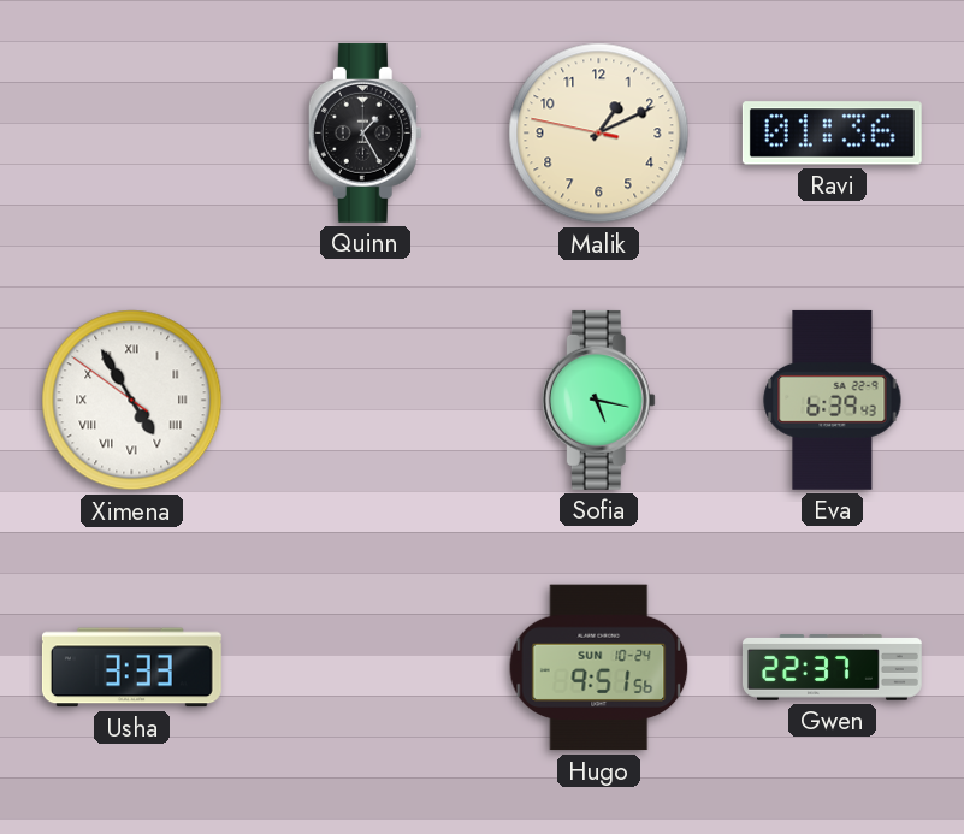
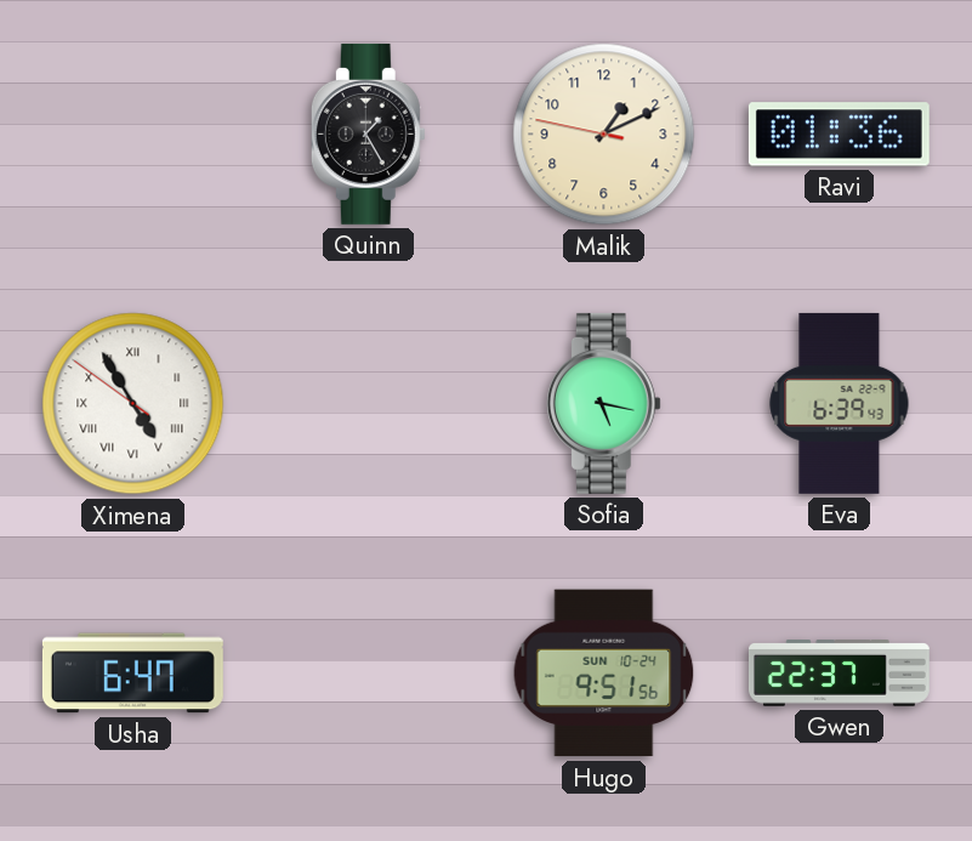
Usha: 3:33 -> 6:47
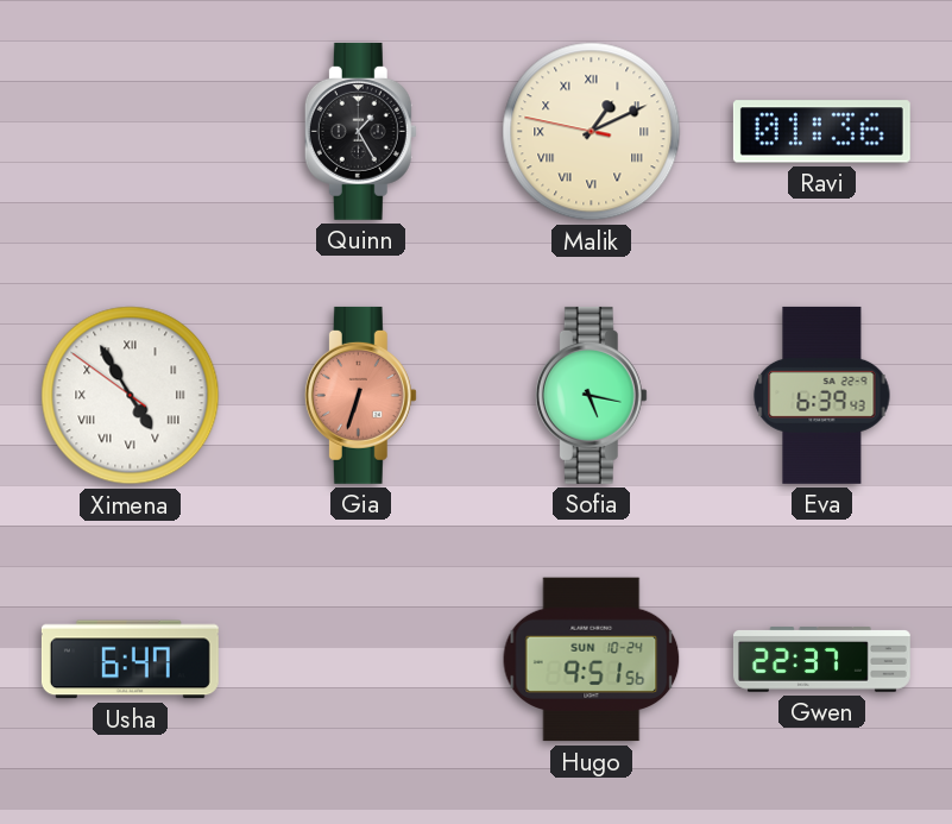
Malik numerals: Arabic -> Roman
Gia: none -> 6:33
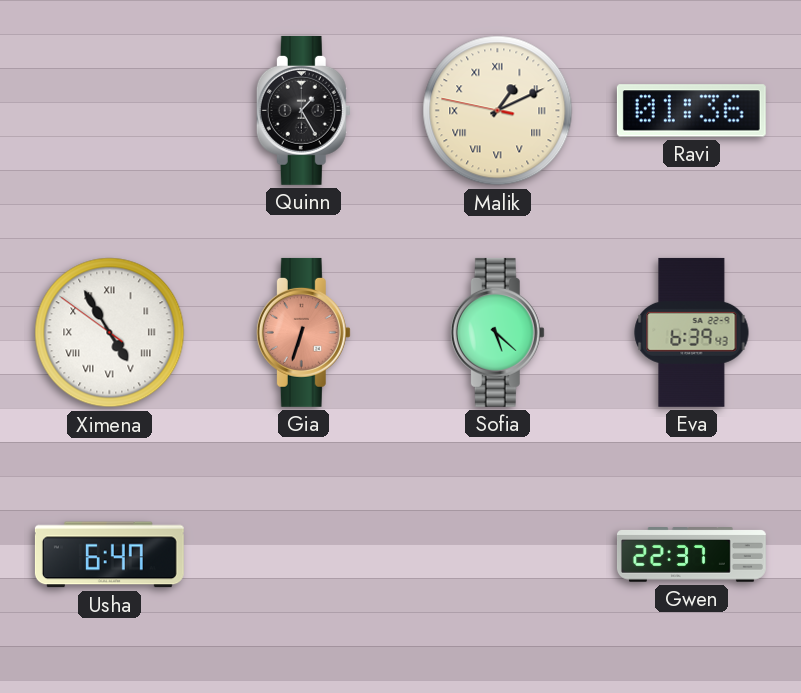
Sofia: 5:17 -> 5:22
Hugo: 9:51 -> none
